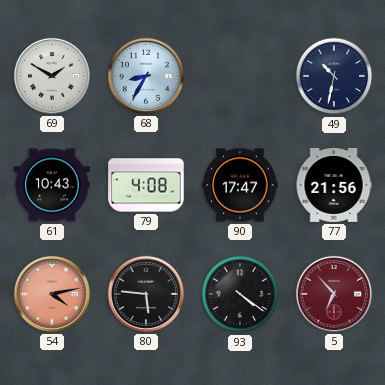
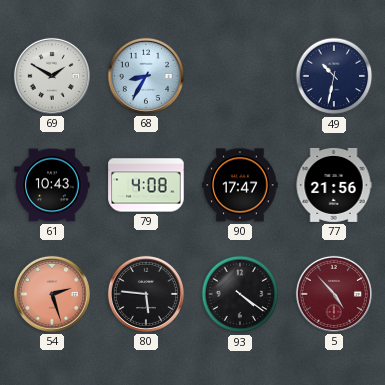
54: 4:13 -> 2:27
5: 6:53 -> 4:53
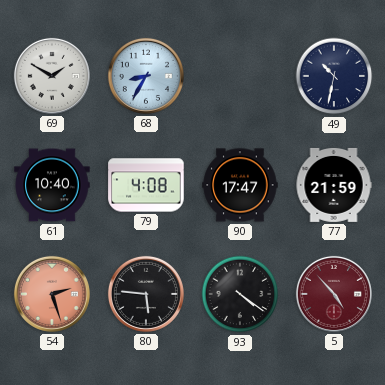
61: 10:43 -> 10:40
77: 21:56 -> 21:59
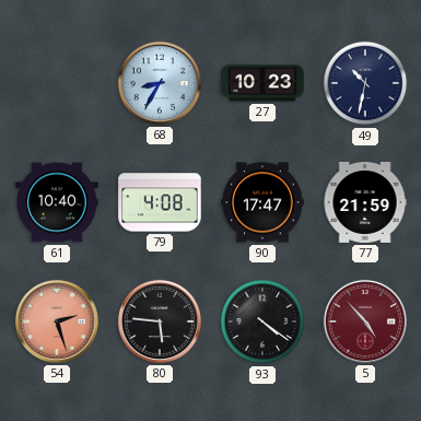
69: 1:50 -> none
27: none -> 10:23
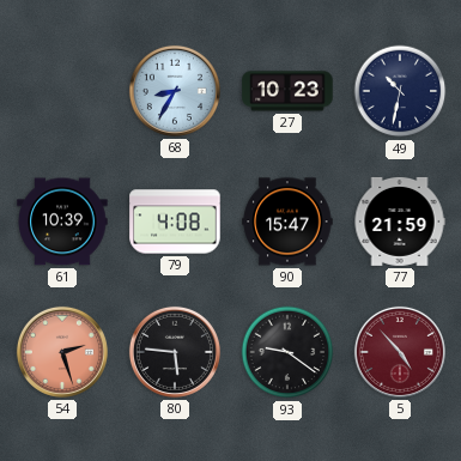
61: 10:40 -> 10:39
90: 17:47 -> 15:47
93: 4:21 -> 9:21
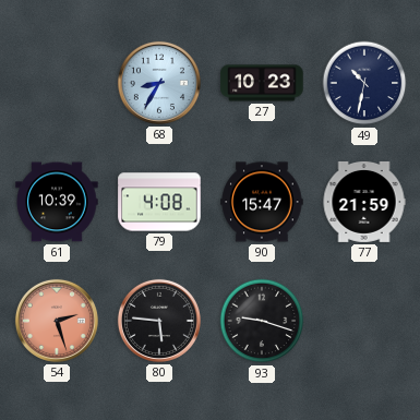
93: 9:21 -> 9:18
5: 4:53 -> none
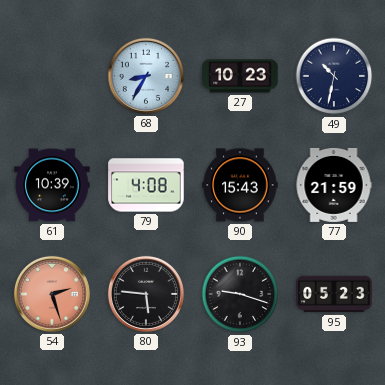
90: 15:47 -> 15:43
95: none -> 05:23
